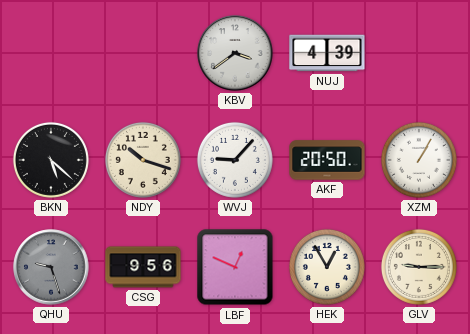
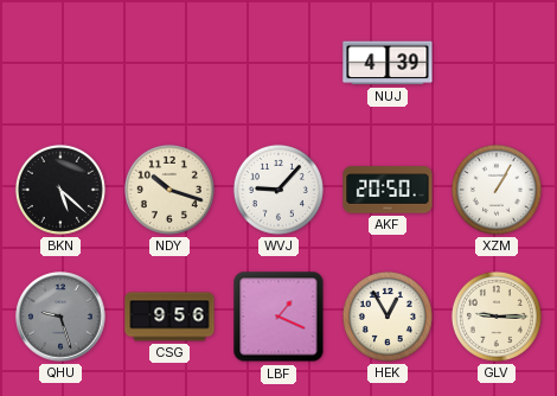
KBV: 3:39 -> none
LBF: 12:49 -> 1:19
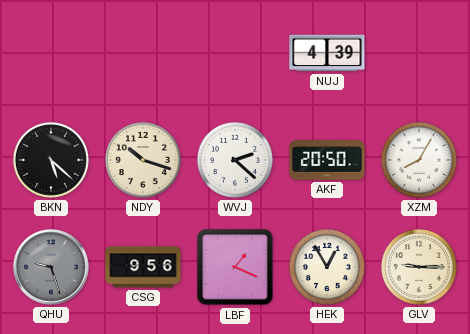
WVJ: 9:07 -> 2:22
XZM: 1:05 -> 8:05
